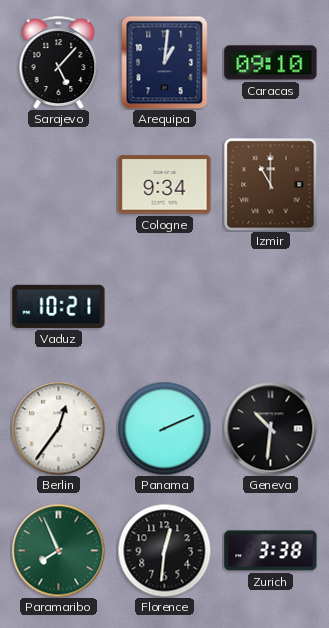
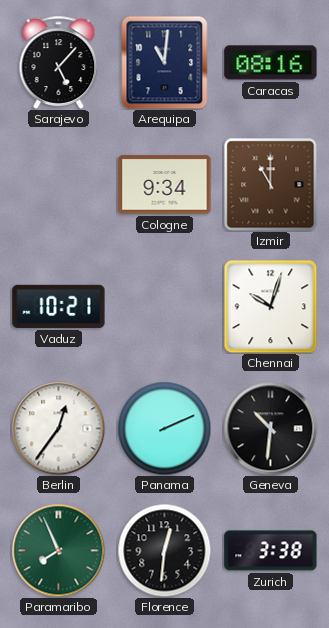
Arequipa: 1:01 -> 11:01
Caracas: 09:10 -> 08:16
Chennai: none -> 10:03
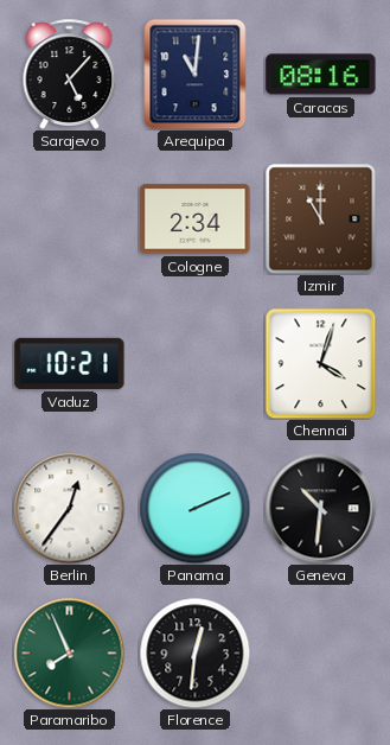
Cologne: 9:34 -> 2:34
Chennai: 10:03 -> 4:03
Zurich: 3:38 -> none
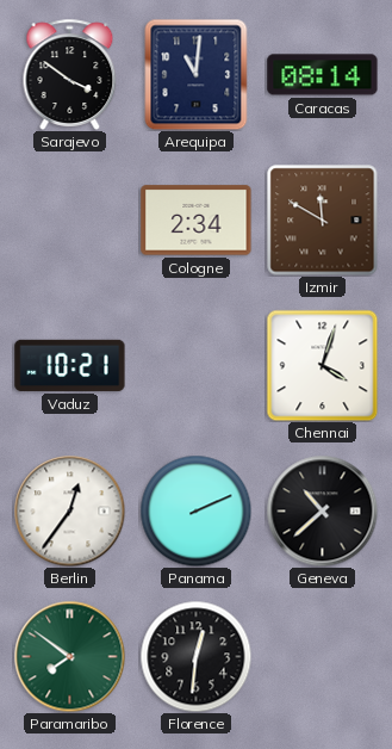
Sarajevo: 5:07 -> 3:51
Caracas: 08:16 -> 08:14
Izmir: 11:00 -> 11:50
Geneva: 10:31 -> 10:38
Paramaribo: 7:56 -> 7:51
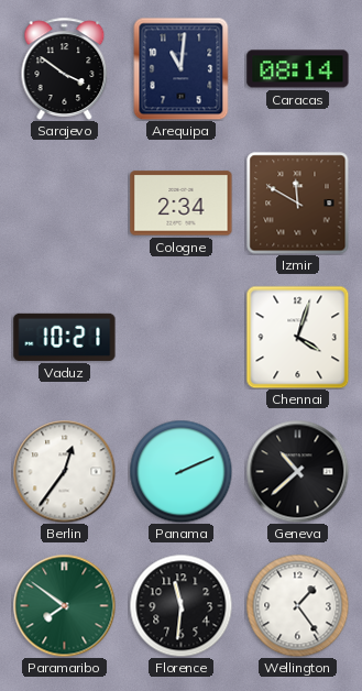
Florence: 12:31 -> 11:31
Wellington: none -> 1:24
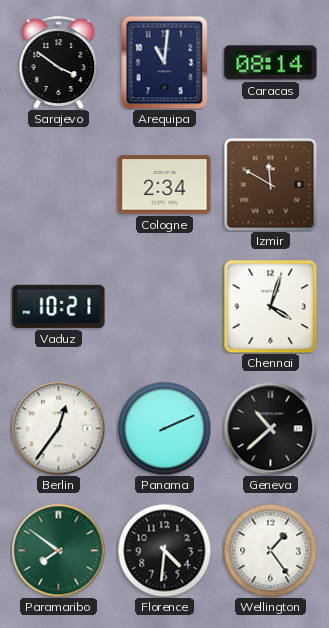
Florence: 11:31 -> 4:31
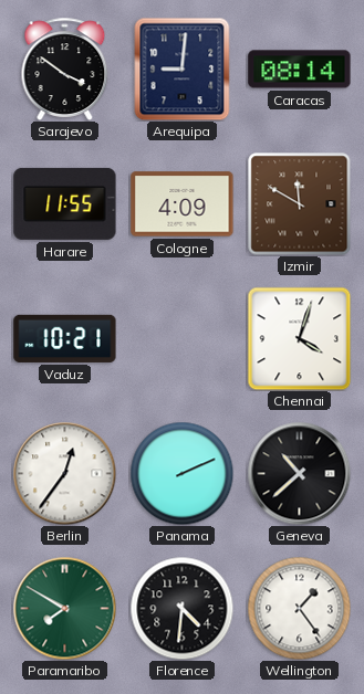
Arequipa: 11:01 -> 9:01
Harare: none -> 11:55
Cologne: 2:34 -> 4:09
Paramaribo: 7:51 -> 7:50
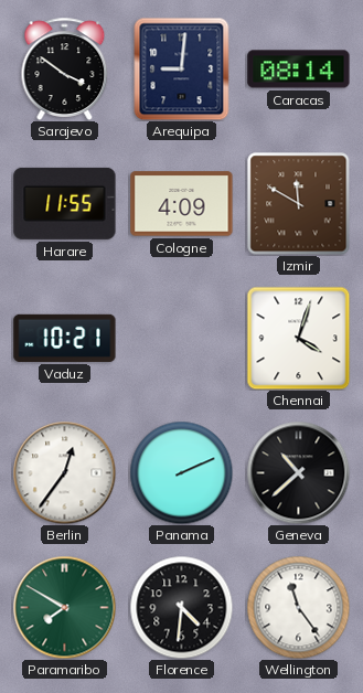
Wellington: 1:24 -> 11:24
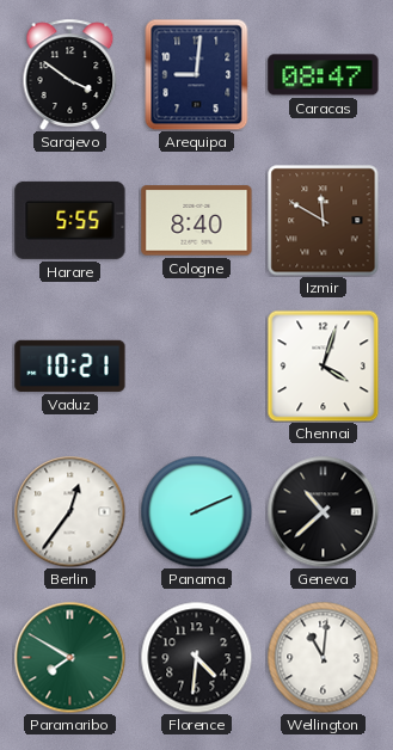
Caracas: 08:14 -> 08:47
Harare: 11:55 -> 5:55
Cologne: 4:09 -> 8:40
Wellington: 11:24 -> 11:01
